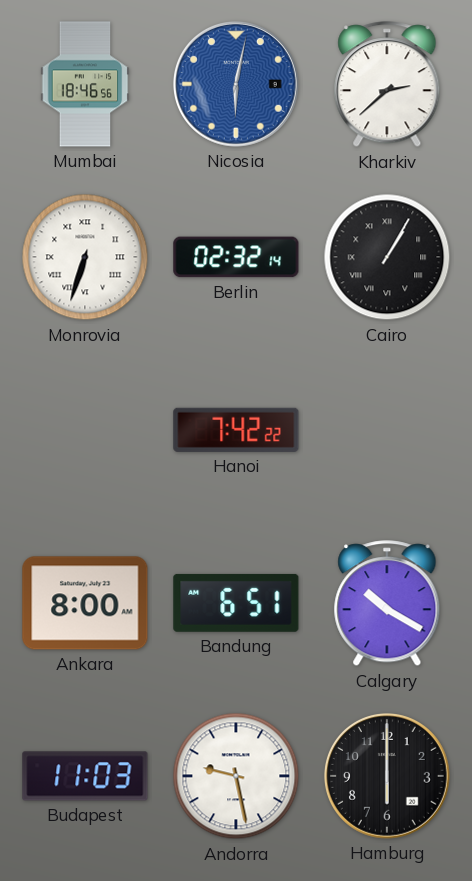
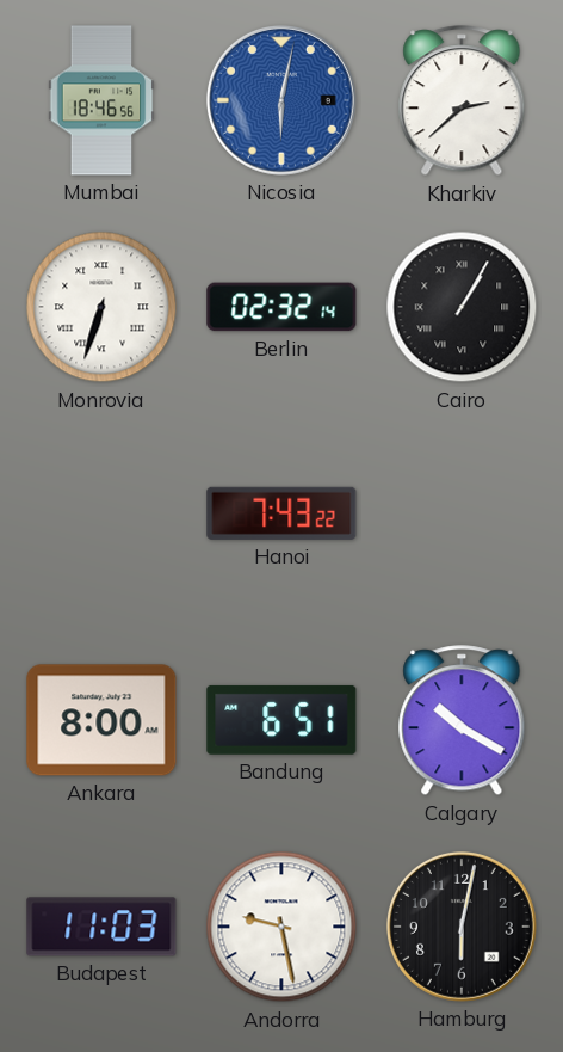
Hanoi: 7:42 -> 7:43
Hamburg: 6:00 -> 6:02
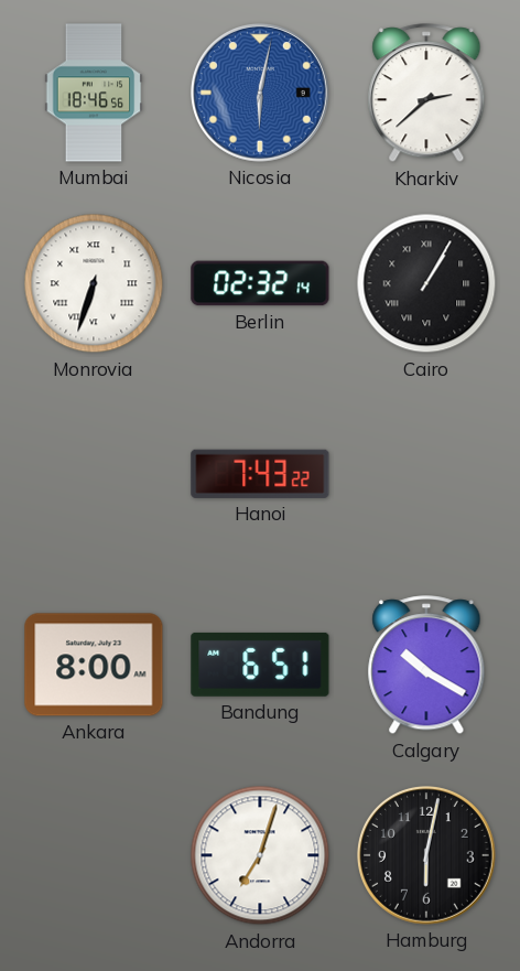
Budapest: 11:03 -> none
Andorra: 9:28 -> 7:03
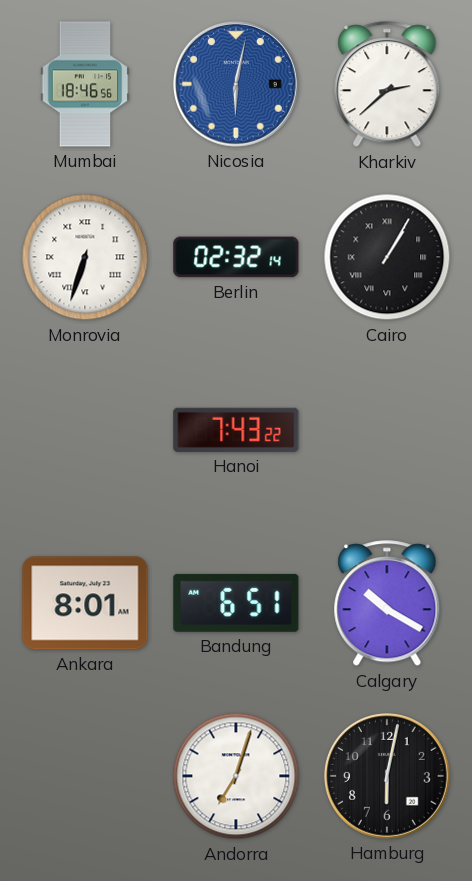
Ankara: 8:00 -> 8:01
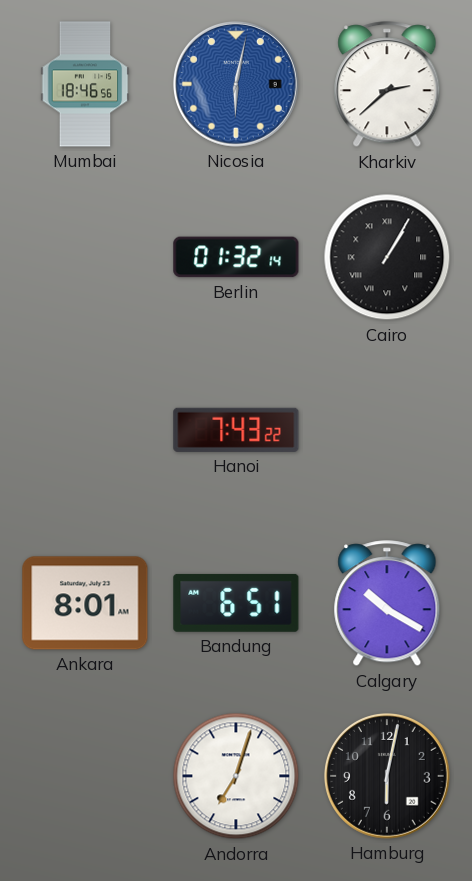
Monrovia: 6:33 -> none
Berlin: 02:32 -> 01:32
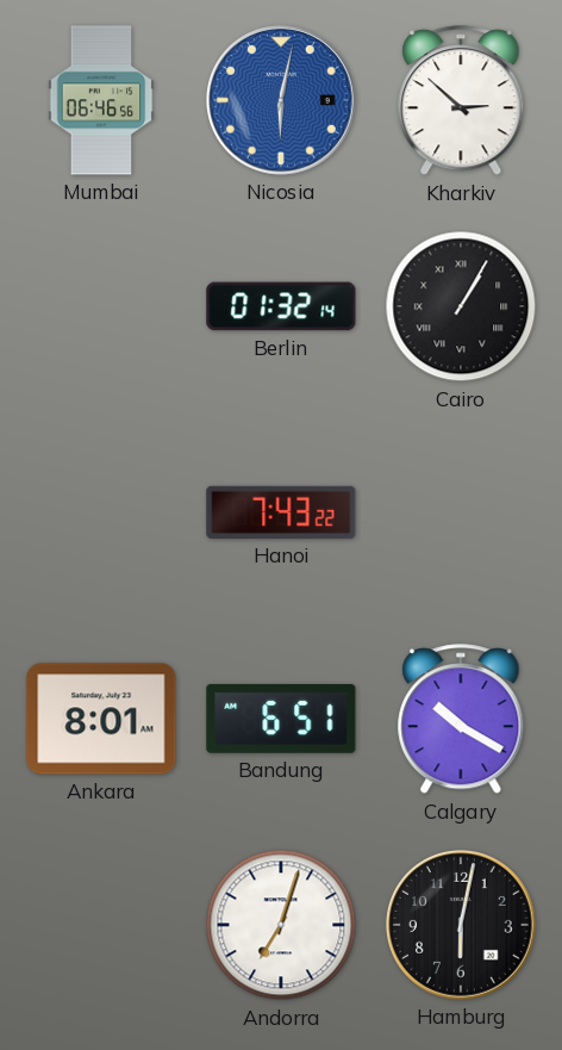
Mumbai: 18:46 -> 06:46
Kharkiv: 2:38 -> 2:52
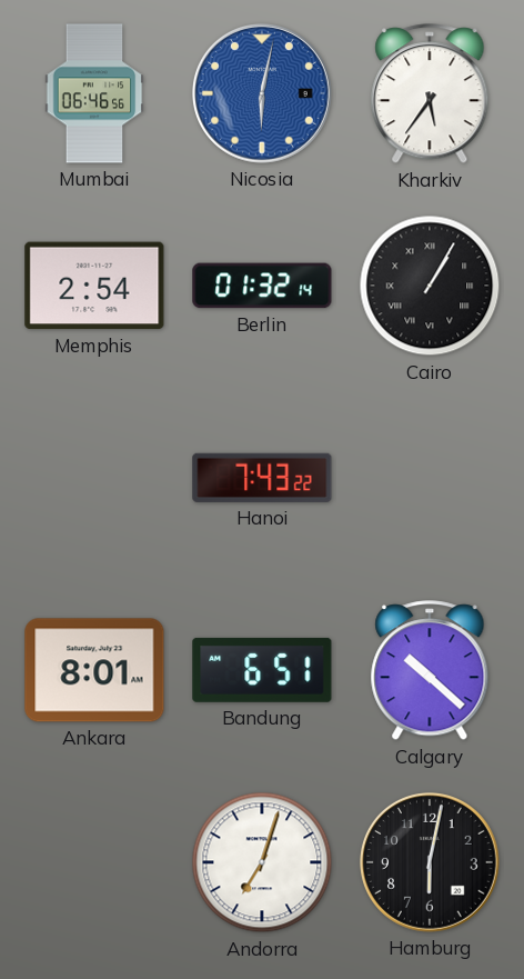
Kharkiv: 2:52 -> 5:36
Memphis: none -> 2:54
Calgary: 10:20 -> 10:22
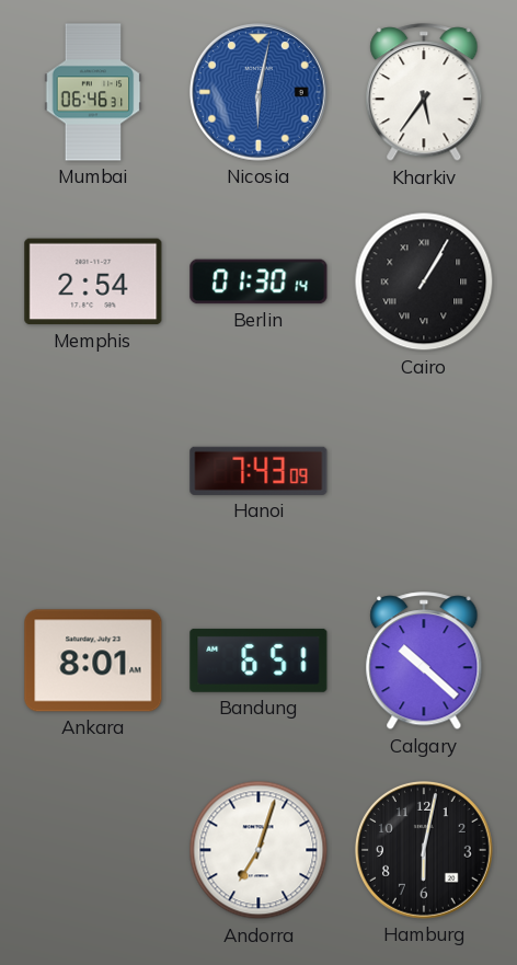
Mumbai: 06:46:56 -> 06:46:31
Berlin: 01:32 -> 01:30
Hanoi: 7:43:22 -> 7:43:09
